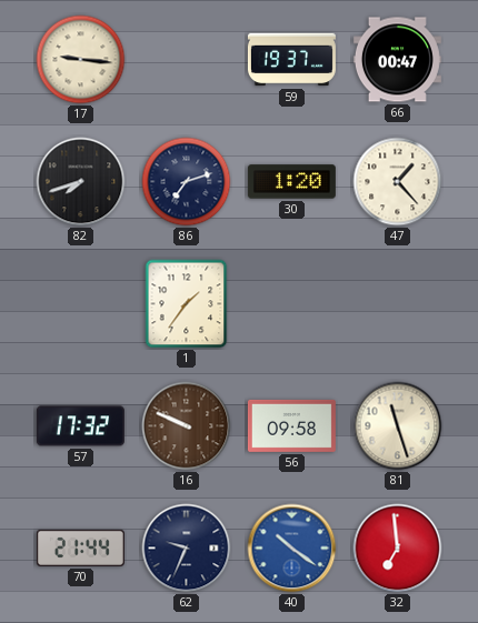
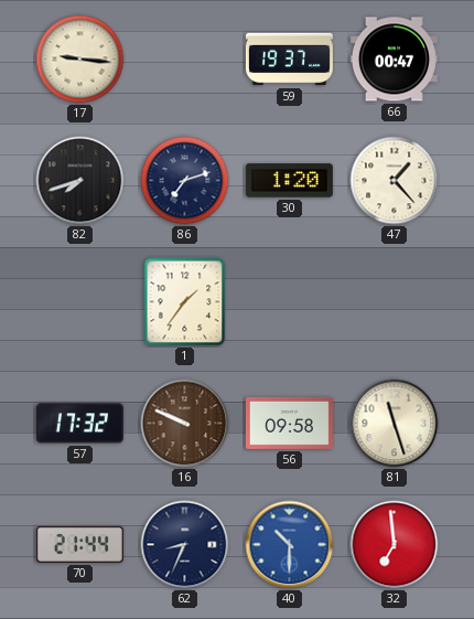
62: 9:34 -> 8:34
40: 10:21 -> 10:30
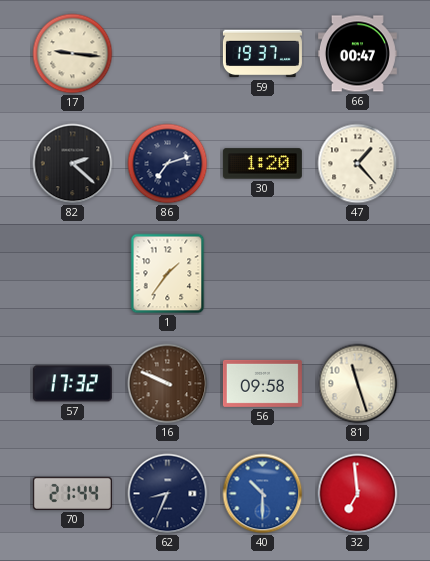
82: 7:42 -> 2:22
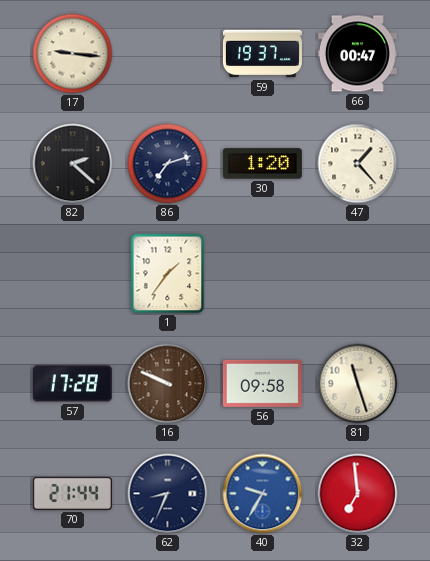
57: 17:32 -> 17:28
40: 10:30 -> 9:35
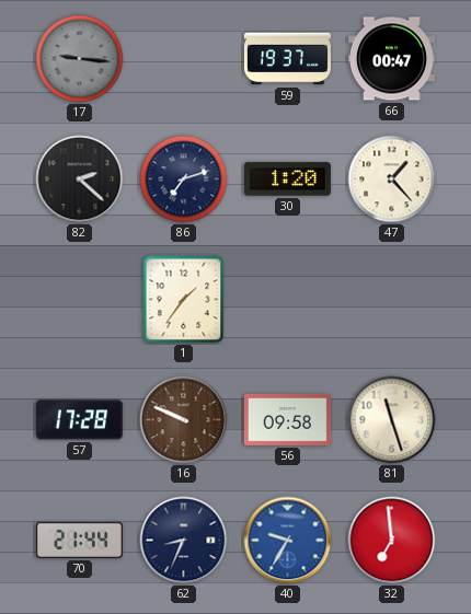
17 dial: cream -> grey
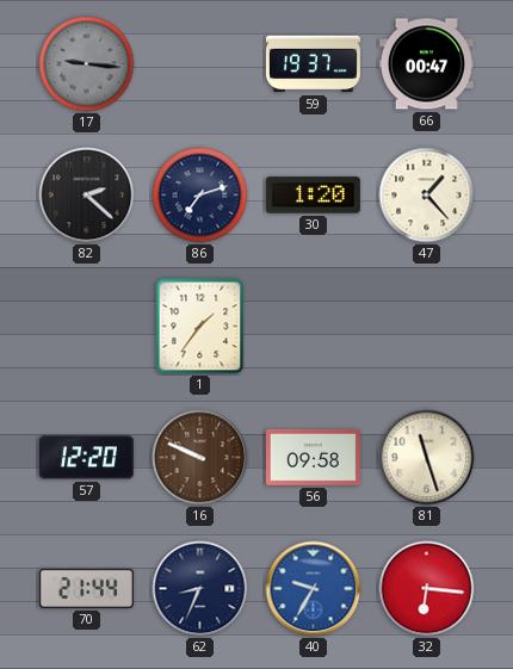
57: 17:28 -> 12:20
32: 6:59 -> 6:16
